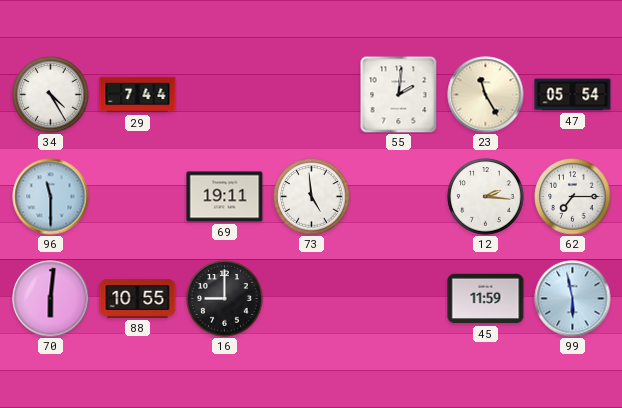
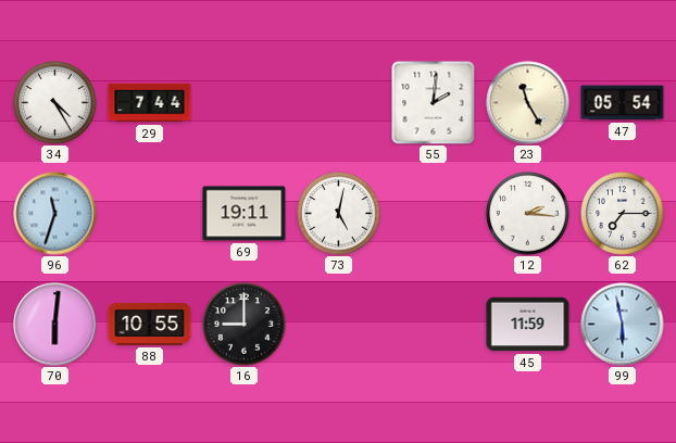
96: 11:30 -> 11:33
73: 4:59 -> 5:02
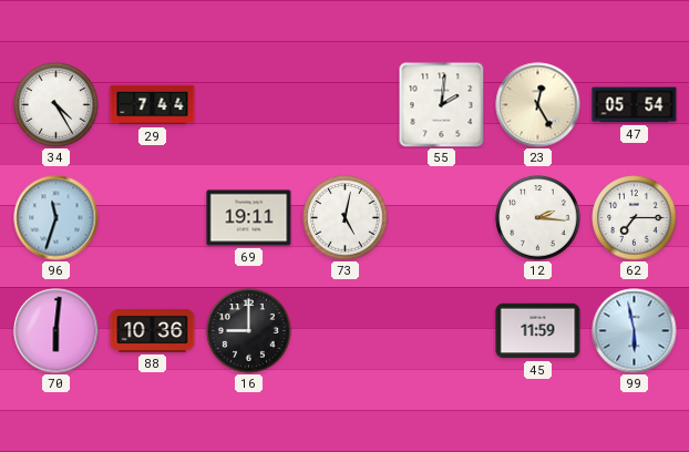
23: 11:25 -> 12:25
88: 10:55 -> 10:36
